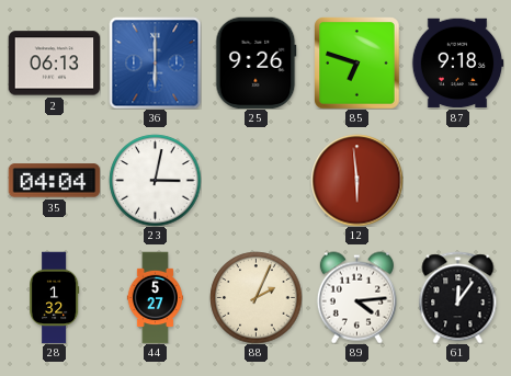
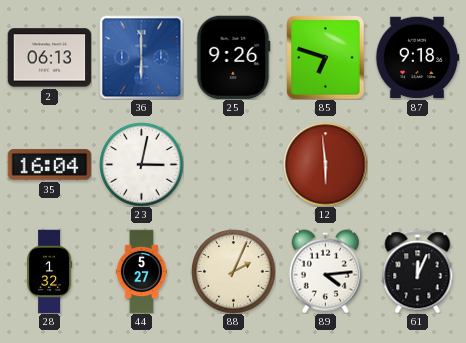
35: 04:04 -> 16:04
61: 12:06 -> 12:04
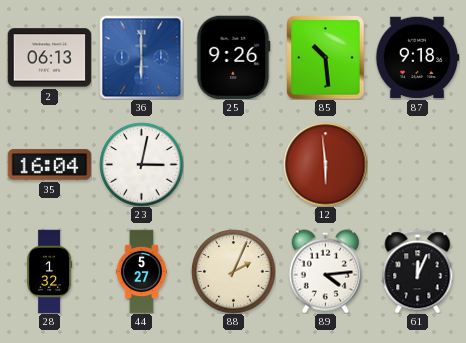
85: 6:48 -> 10:29
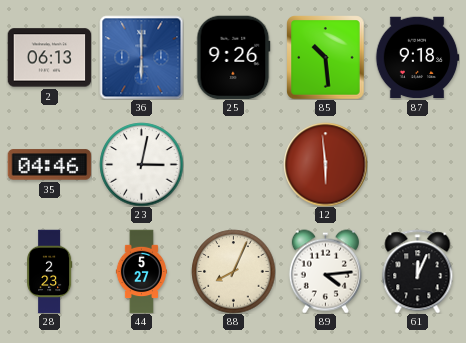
35: 16:04 -> 04:46
28: 1:32 -> 2:23
88: 2:04 -> 8:04
